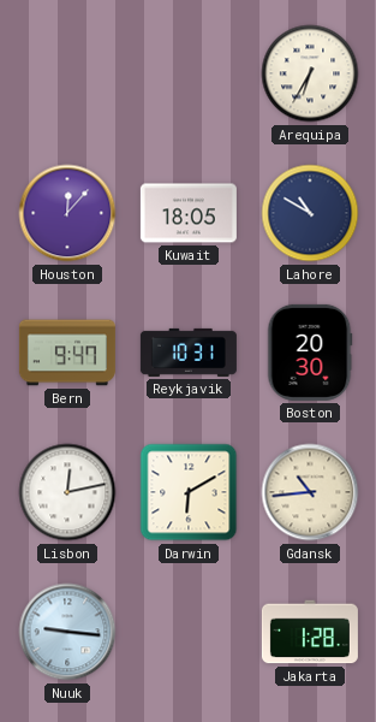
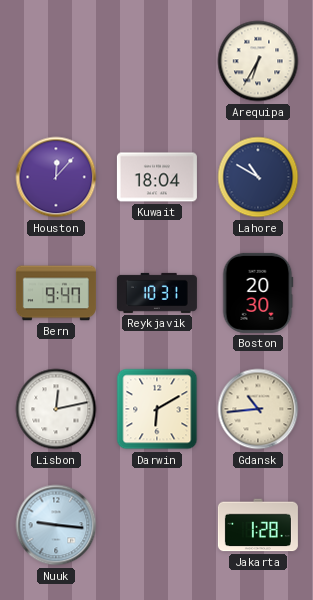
Kuwait: 18:05 -> 18:04
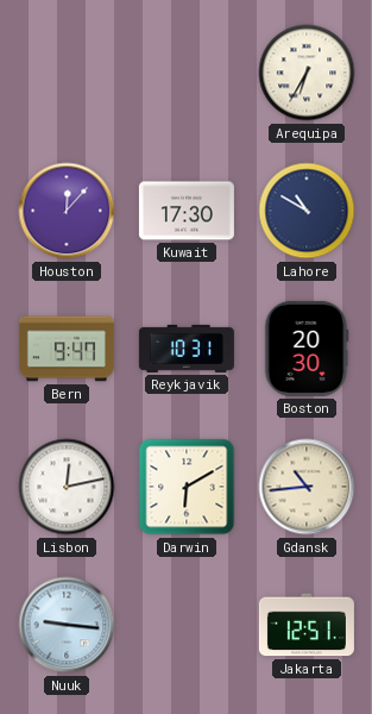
Kuwait: 18:04 -> 17:30
Jakarta: 1:28 -> 12:51
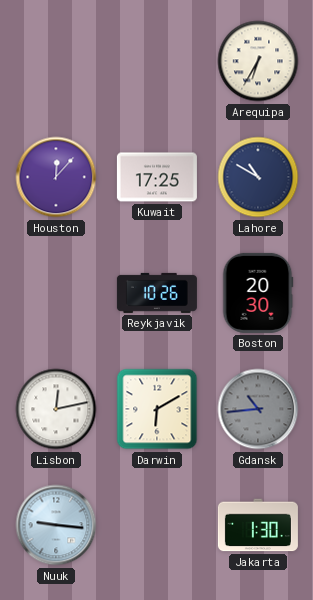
Kuwait: 17:30 -> 17:25
Bern: 9:47 -> none
Reykjavik: 10:31 -> 10:26
Gdansk dial: cream -> grey
Jakarta: 12:51 -> 1:30
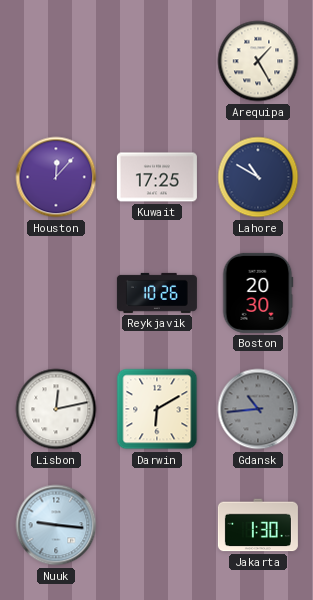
Arequipa: 6:35 -> 1:25
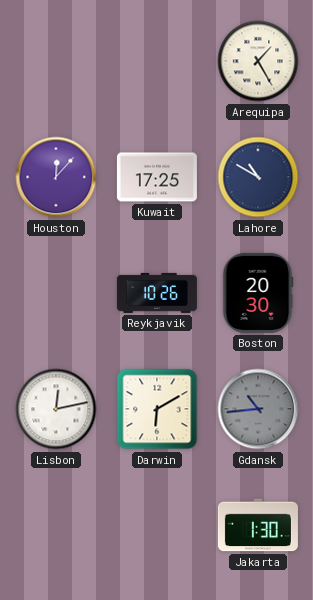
Nuuk: 9:16 -> none
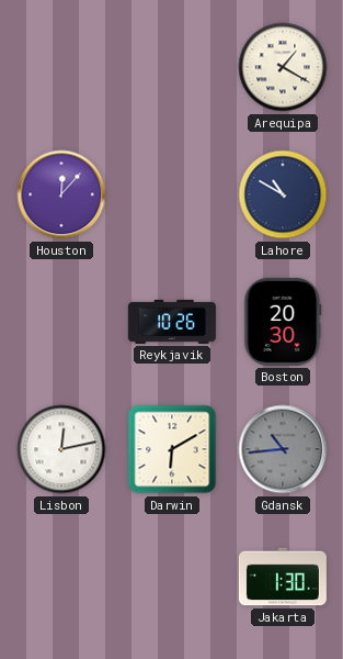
Arequipa: 1:25 -> 1:20
Kuwait: 17:25 -> none
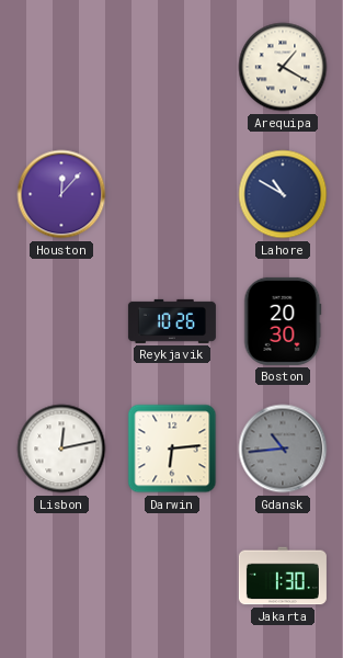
Darwin: 6:10 -> 6:14
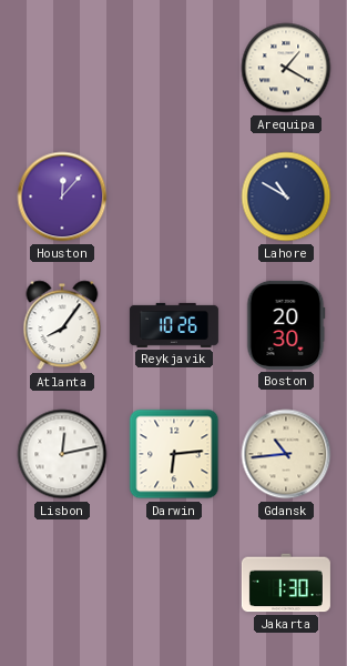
Atlanta: none -> 8:06
Gdansk dial: grey -> cream
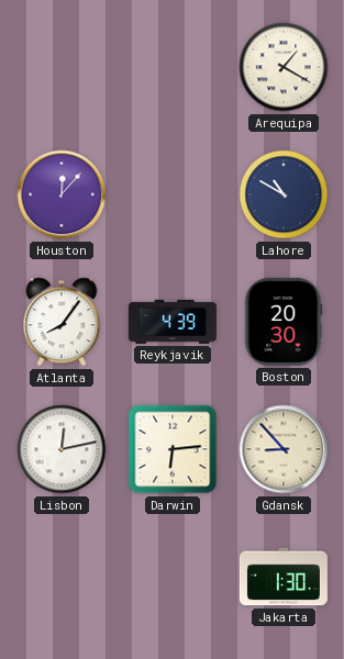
Reykjavik: 10:26 -> 4:39
Gdansk: 10:44 -> 8:53
